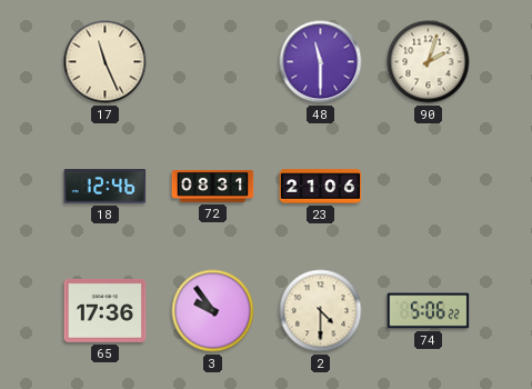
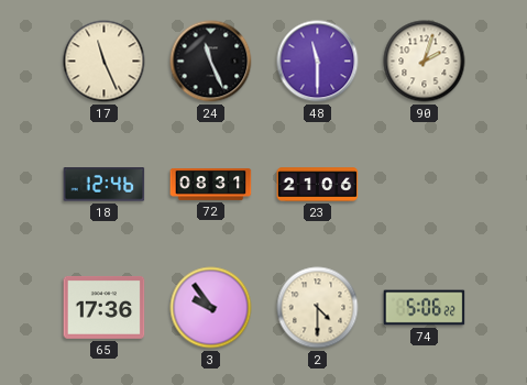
24: none -> 11:26
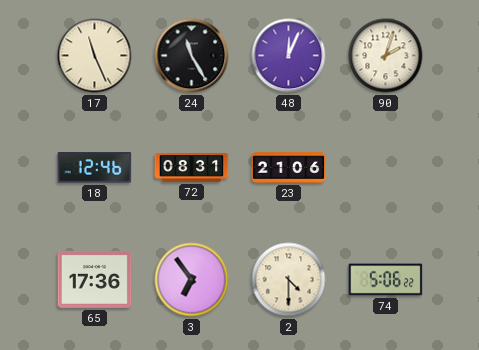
24: 11:26 -> 11:25
48: 11:30 -> 12:04
3: 9:54 -> 6:54
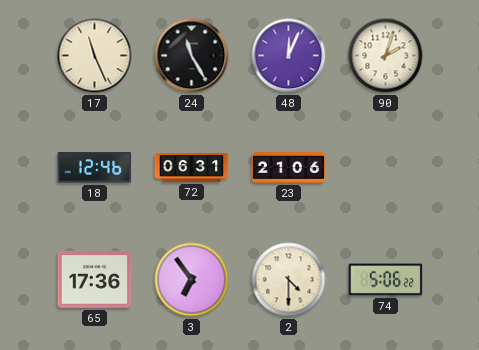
72: 08:31 -> 06:31
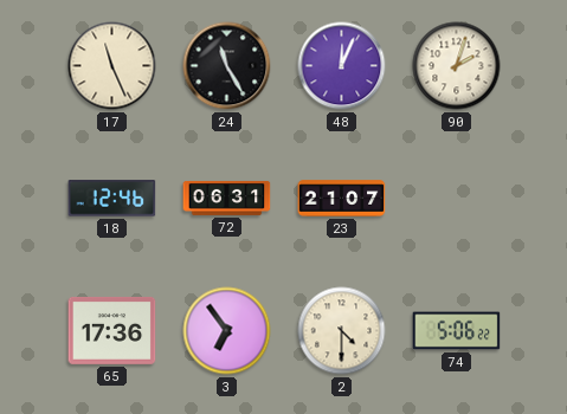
23: 21:06 -> 21:07
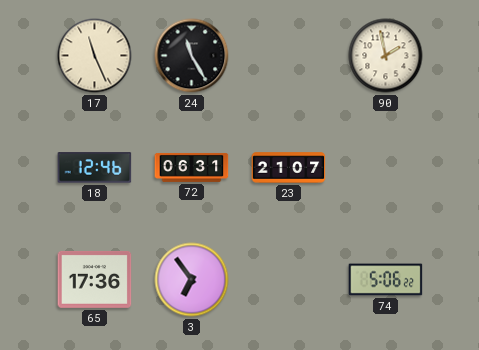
48: 12:04 -> none
90: 2:03 -> 1:58
2: 4:30 -> none
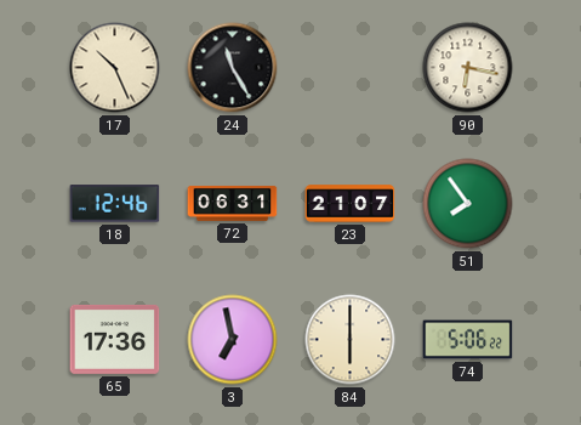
17: 11:26 -> 10:26
90: 1:58 -> 6:17
51: none -> 7:54
3: 6:54 -> 6:58
84: none -> 6:00
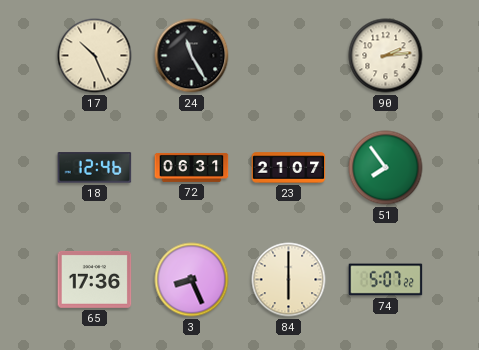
90: 6:17 -> 2:14
3: 6:58 -> 8:26
74: 5:06 -> 5:07
